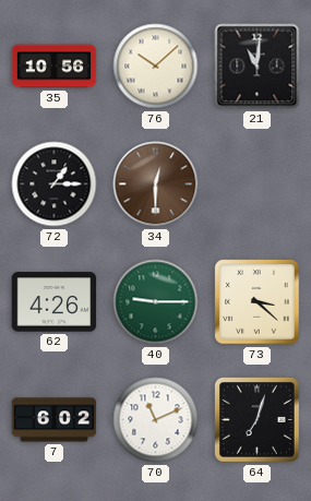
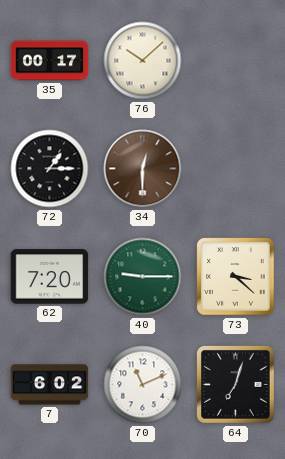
35: 10:56 -> 00:17
21: 11:01 -> none
62: 4:26 -> 7:20
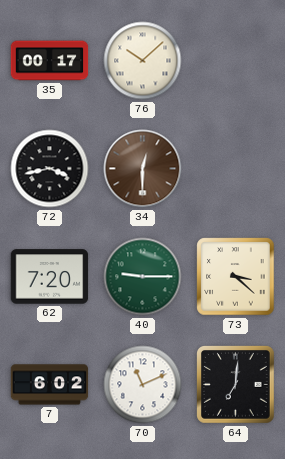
72: 1:15 -> 3:43
64: 7:03 -> 7:01
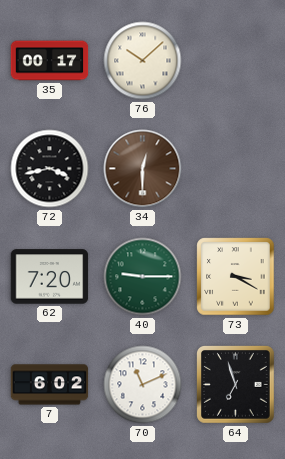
73: 3:22 -> 3:20
64: 7:01 -> 6:57
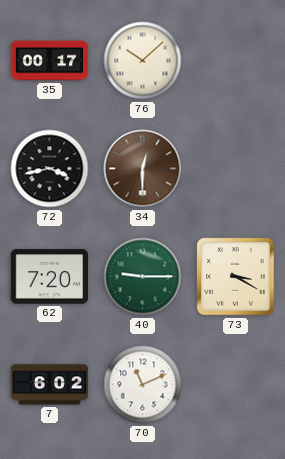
64: 6:57 -> none
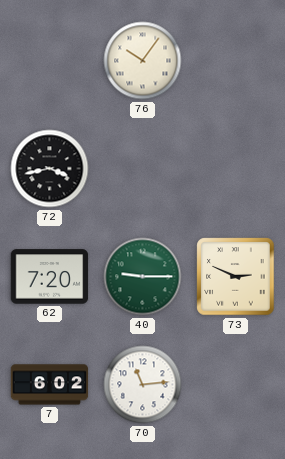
35: 00:17 -> none
76: 10:08 -> 10:06
34: 12:30 -> none
73: 3:20 -> 2:49
70: 11:11 -> 11:14
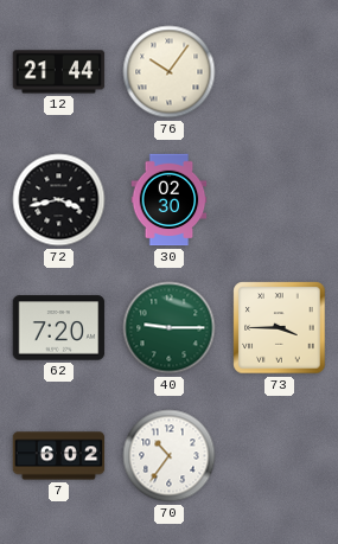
12: none -> 21:44
30: none -> 02:30
73: 2:49 -> 3:45
70: 11:14 -> 10:36
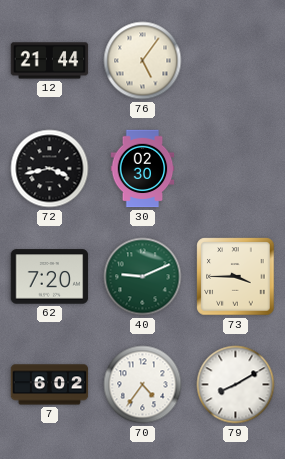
76: 10:06 -> 5:06
40: 9:15 -> 9:11
70: 10:36 -> 4:36
79: none -> 8:10
